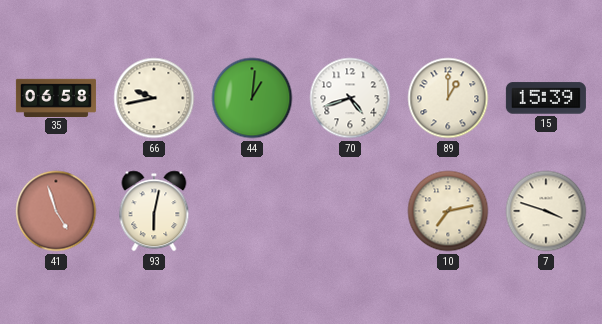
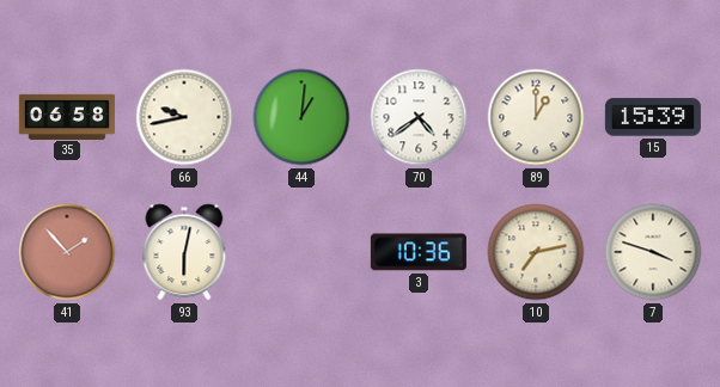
70: 4:42 -> 4:39
41: 4:57 -> 1:53
3: none -> 10:36
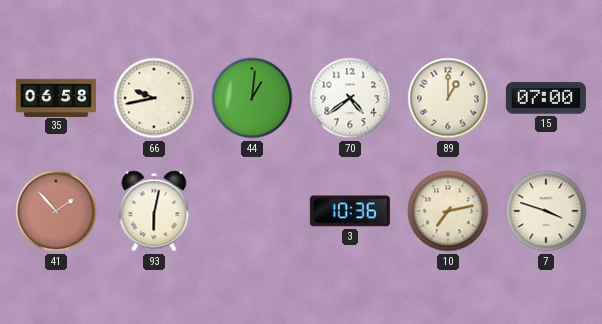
15: 15:39 -> 07:00
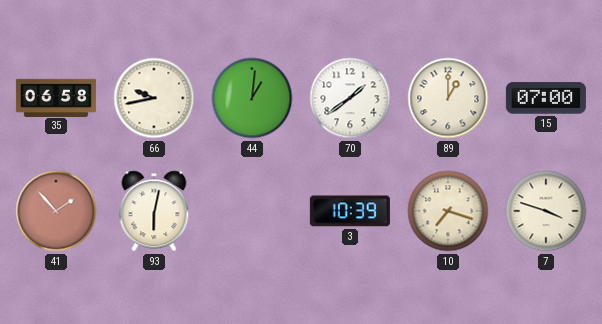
70: 4:39 -> 1:39
3: 10:36 -> 10:39
10: 7:13 -> 7:18
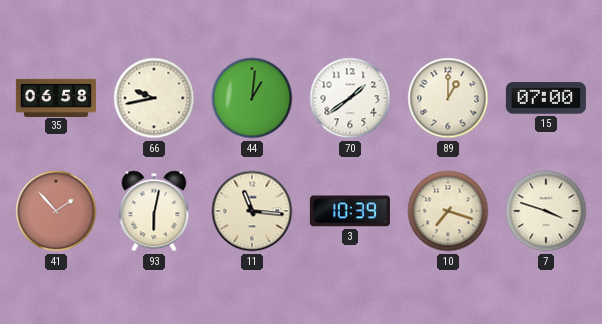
11: none -> 11:16
